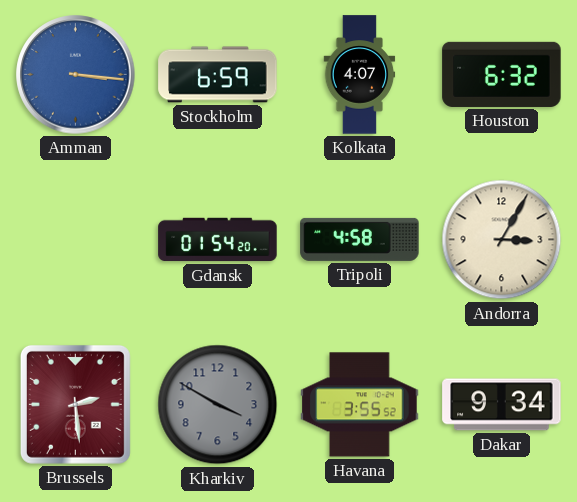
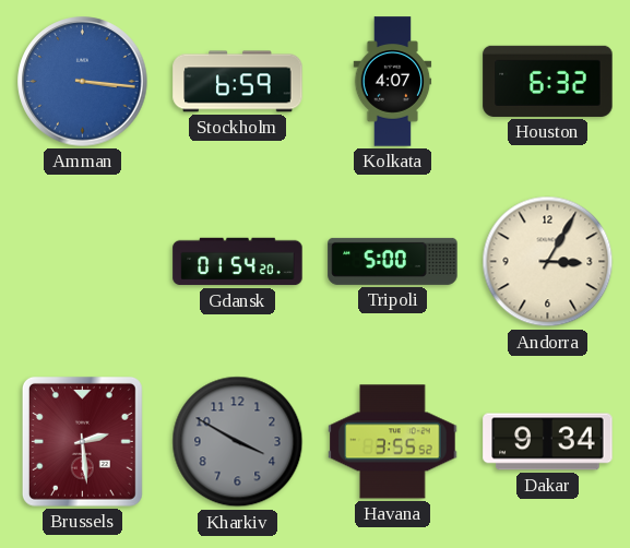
Tripoli: 4:58 -> 5:00
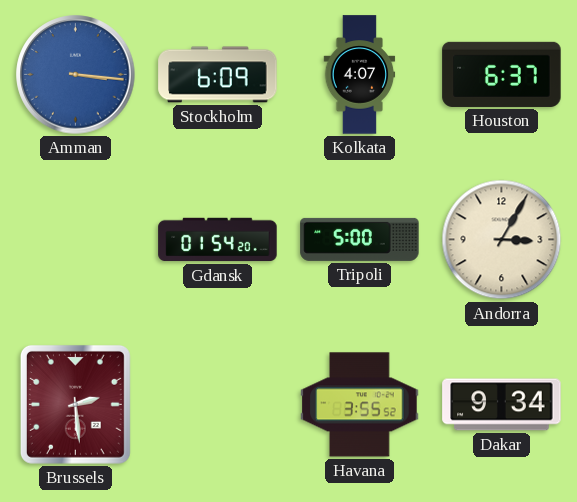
Stockholm: 6:59 -> 6:09
Houston: 6:32 -> 6:37
Kharkiv: 3:50 -> none
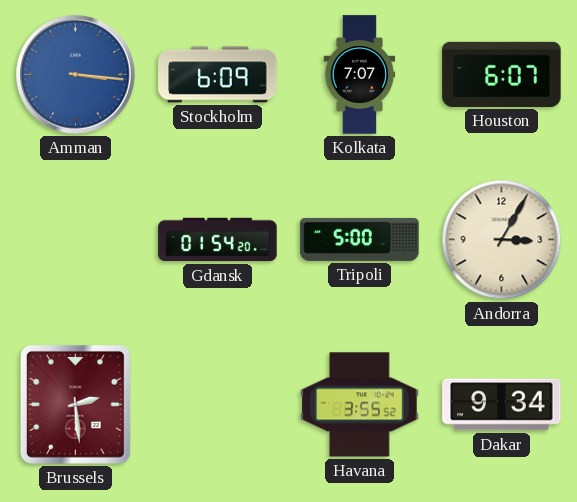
Kolkata: 4:07 -> 7:07
Houston: 6:37 -> 6:07
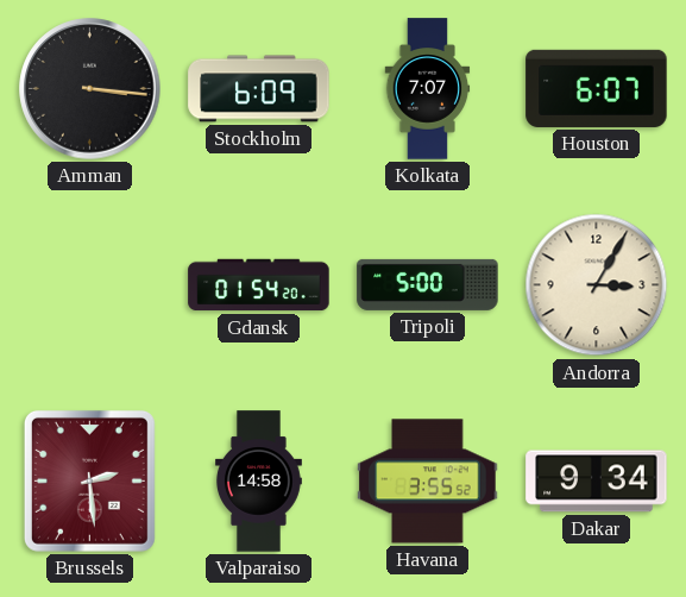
Amman dial: blue -> black
Valparaiso: none -> 14:58
